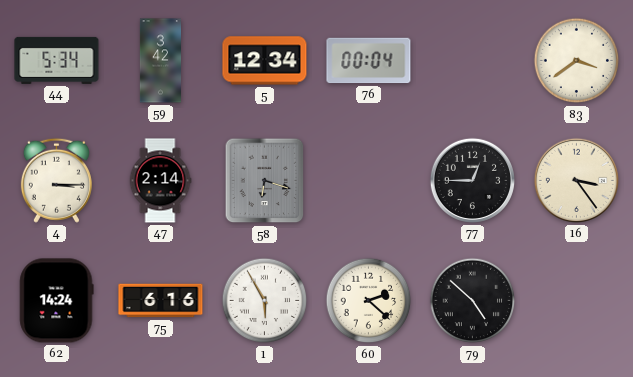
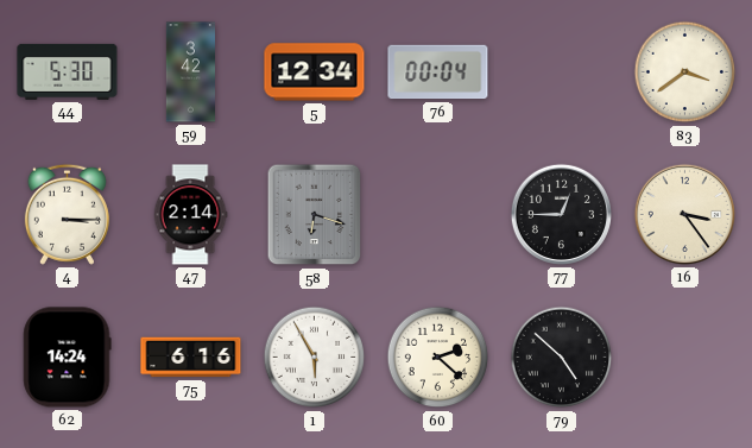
44: 5:34 -> 5:30
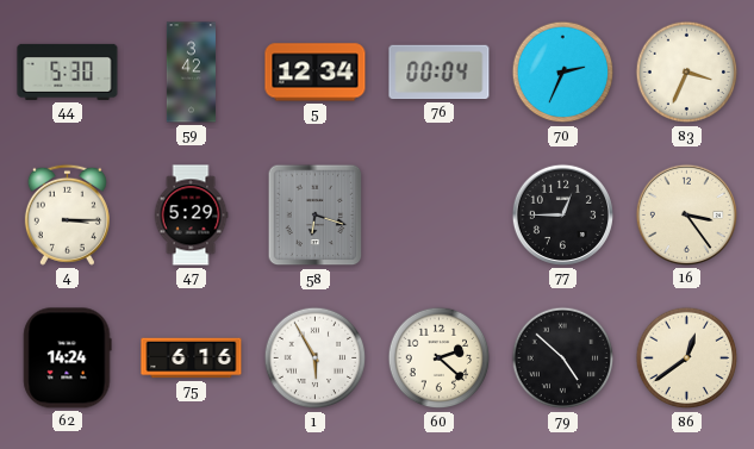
70: none -> 2:34
83: 3:39 -> 3:34
47: 2:14 -> 5:29
86: none -> 12:39
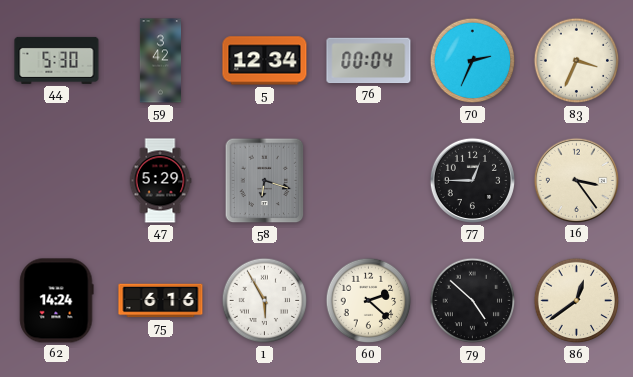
4: 3:15 -> none
